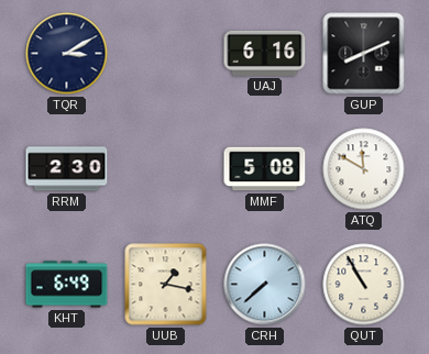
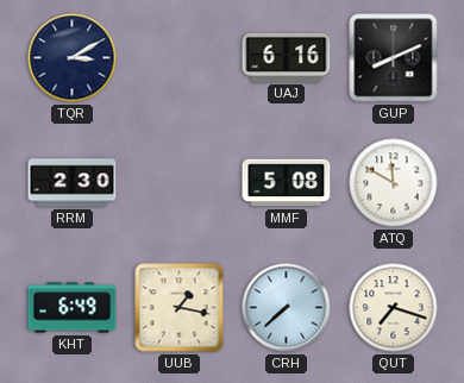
QUT: 10:55 -> 7:18
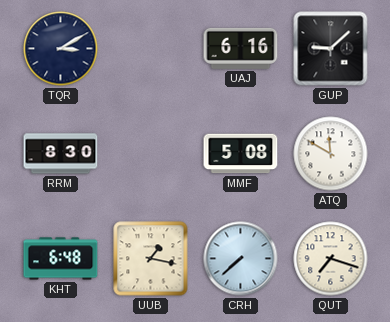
GUP: 8:11 -> 9:08
RRM: 2:30 -> 8:30
KHT: 6:49 -> 6:48
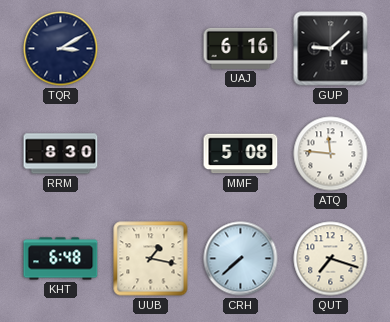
ATQ: 11:50 -> 11:46
